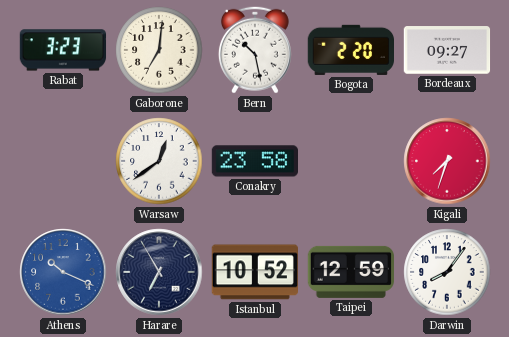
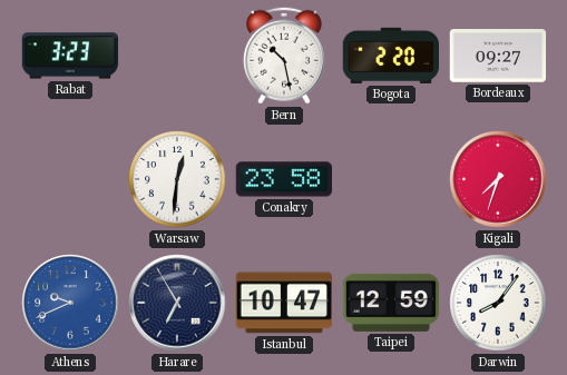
Gaborone: 7:01 -> none
Warsaw: 12:39 -> 12:31
Athens: 10:19 -> 9:41
Istanbul: 10:52 -> 10:47
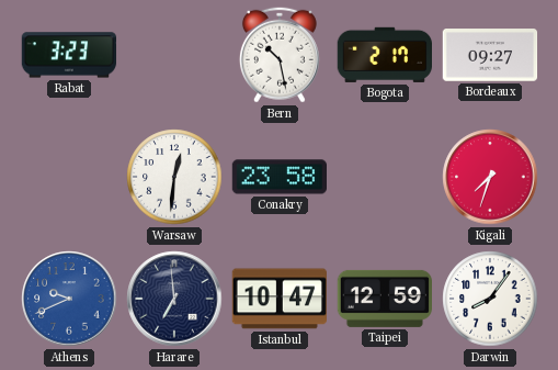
Bogota: 2:20 -> 2:17
Harare: 6:55 -> 6:59
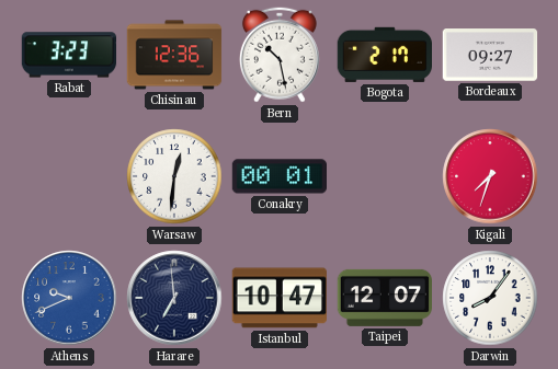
Chisinau: none -> 12:36
Conakry: 23:58 -> 00:01
Taipei: 12:59 -> 12:07
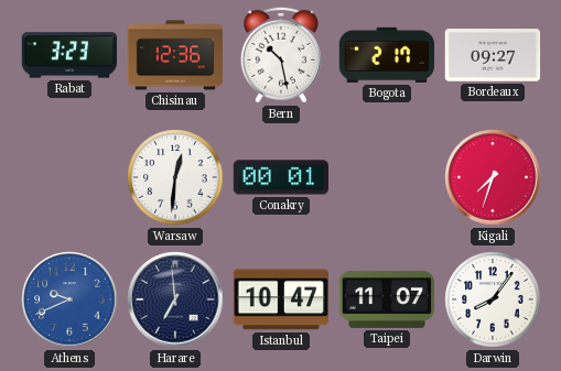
Taipei: 12:07 -> 11:07
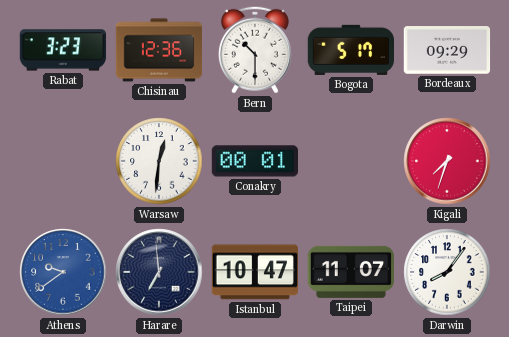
Bern: 10:28 -> 10:30
Bogota: 2:17 -> 5:17
Bordeaux: 09:27 -> 09:29
Athens: 9:41 -> 9:39
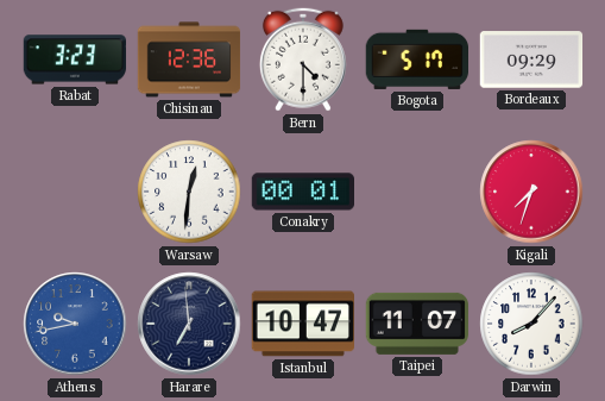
Bern: 10:30 -> 4:30
Athens: 9:39 -> 9:43
Darwin: 8:06 -> 8:07
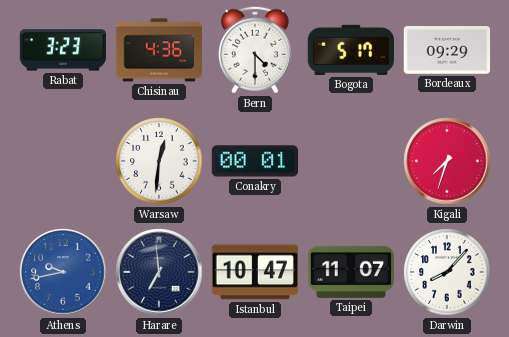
Chisinau: 12:36 -> 4:36
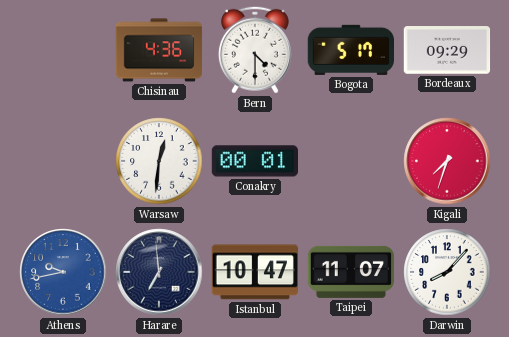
Rabat: 3:23 -> none
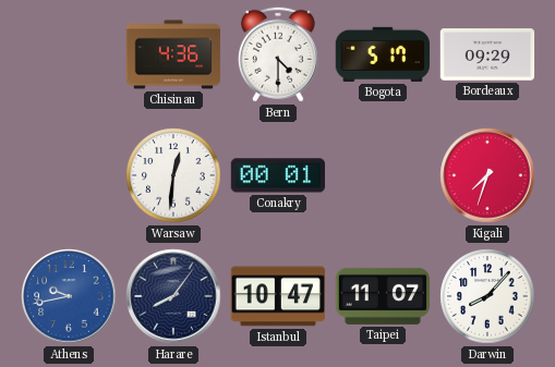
Harare: 6:59 -> 8:06
